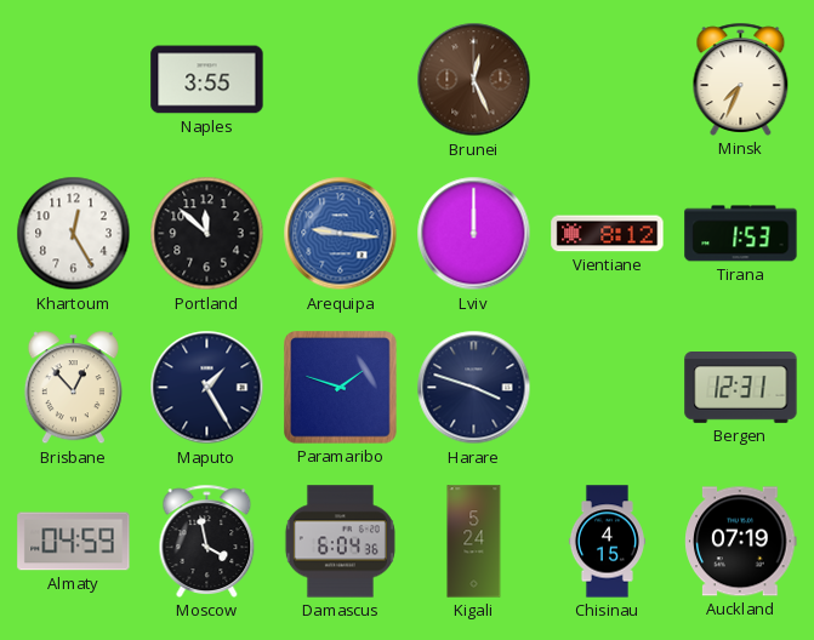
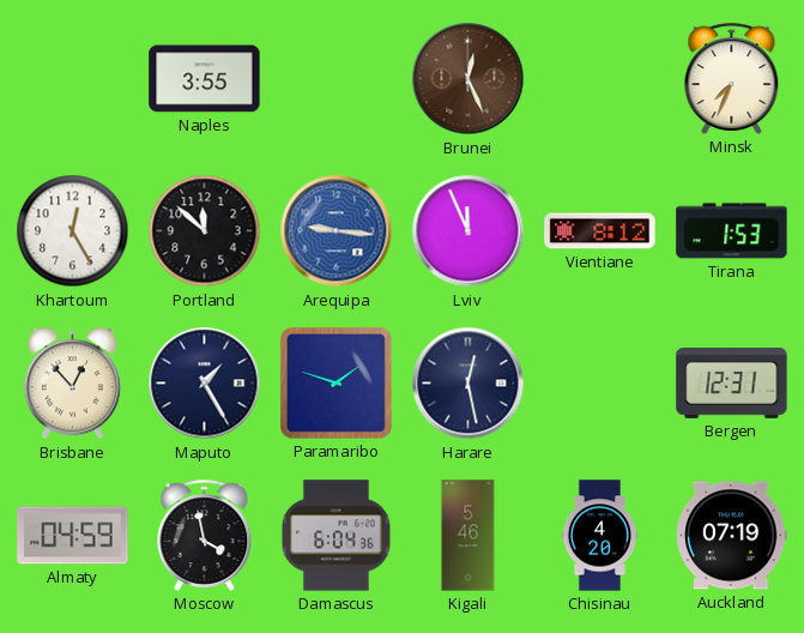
Lviv: 12:00 -> 11:56
Harare: 3:48 -> 12:28
Kigali: 5:24 -> 5:46
Chisinau: 4:15 -> 4:20
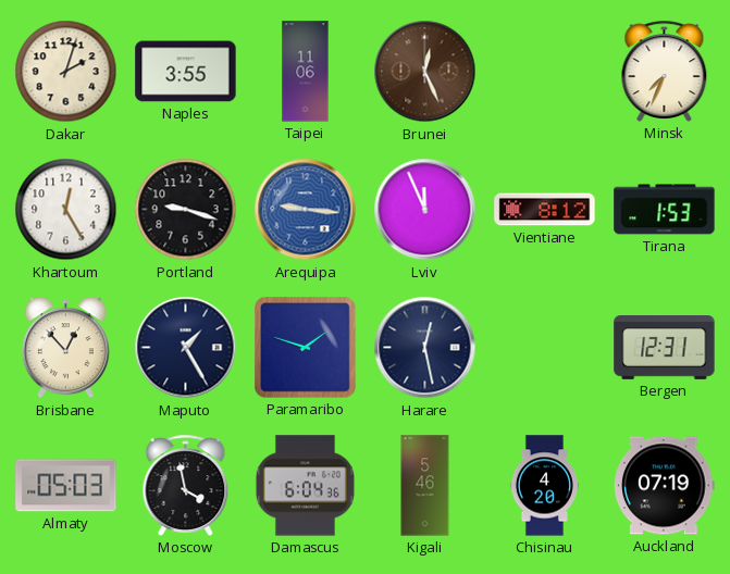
Dakar: none -> 2:03
Taipei: none -> 11:06
Portland: 11:52 -> 9:18
Almaty: 04:59 -> 05:03
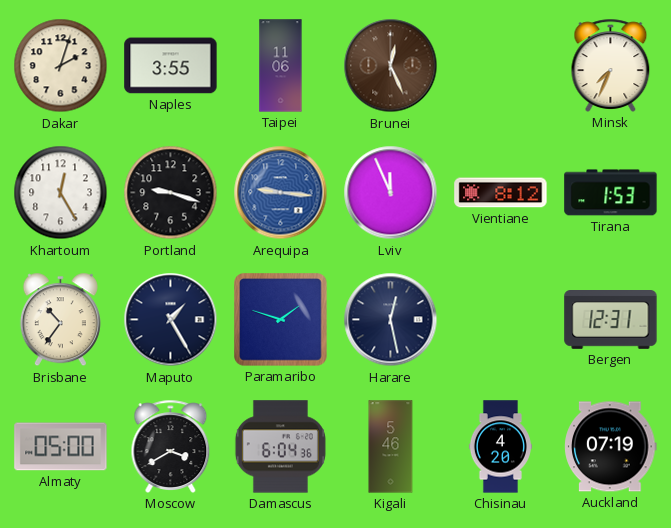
Brisbane: 12:53 -> 10:36
Almaty: 05:03 -> 05:00
Moscow: 3:58 -> 3:40
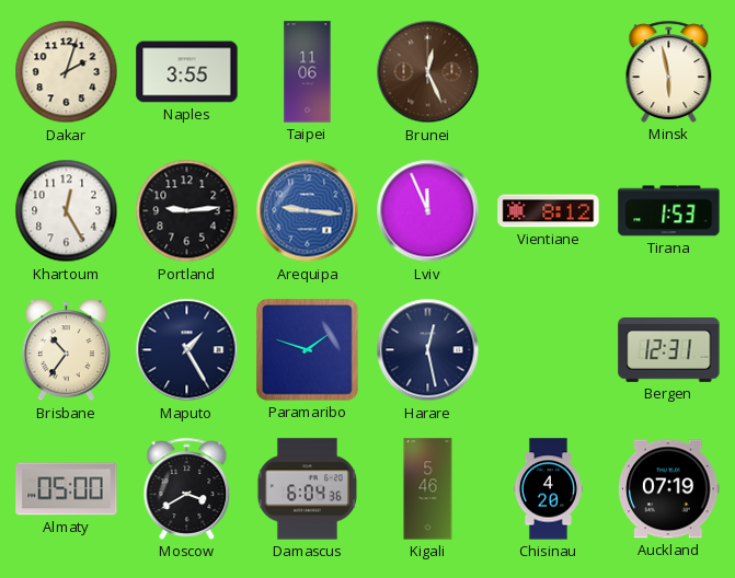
Minsk: 7:34 -> 5:58
Portland: 9:18 -> 9:14
